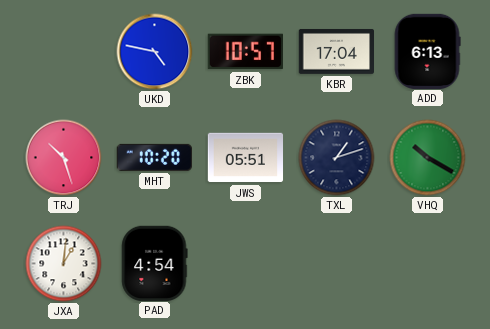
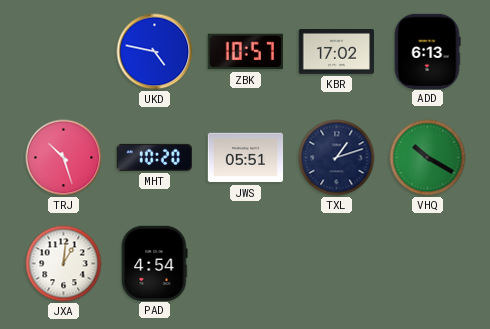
KBR: 17:04 -> 17:02
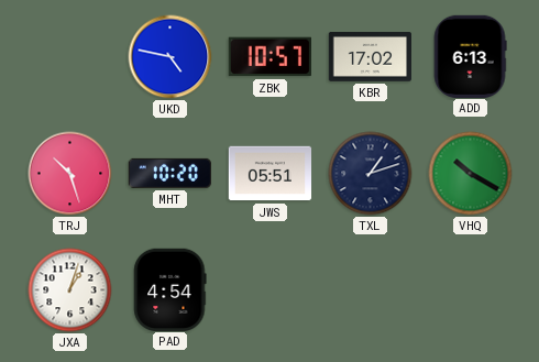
JXA: 1:01 -> 1:03
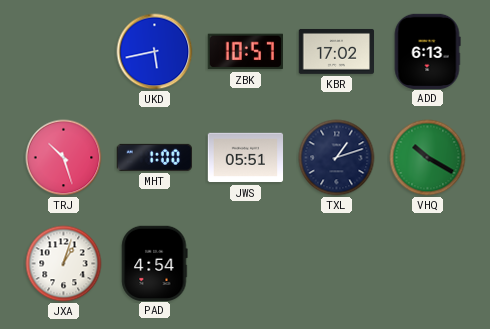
UKD: 4:47 -> 5:43
MHT: 10:20 -> 1:00
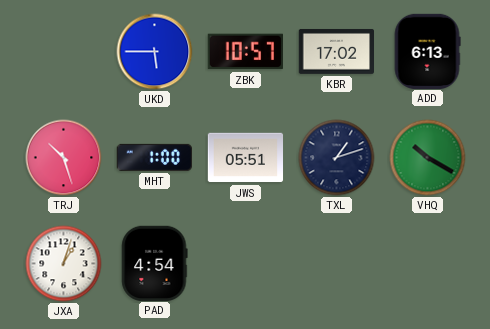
UKD: 5:43 -> 5:45
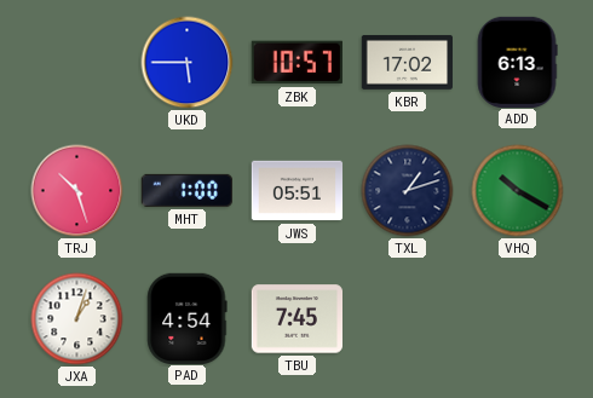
TBU: none -> 7:45
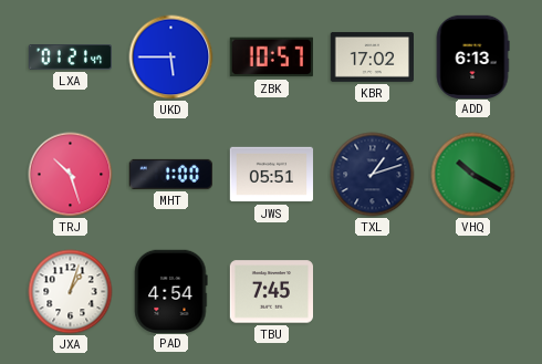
LXA: none -> 01:21
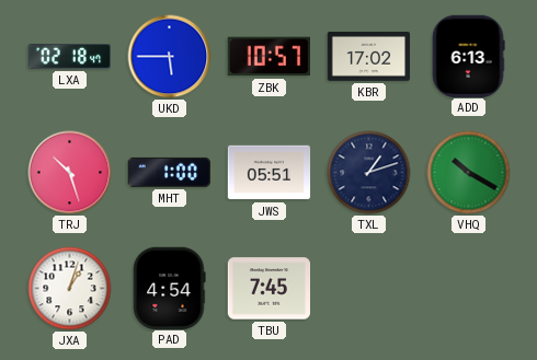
LXA: 01:21 -> 02:18
